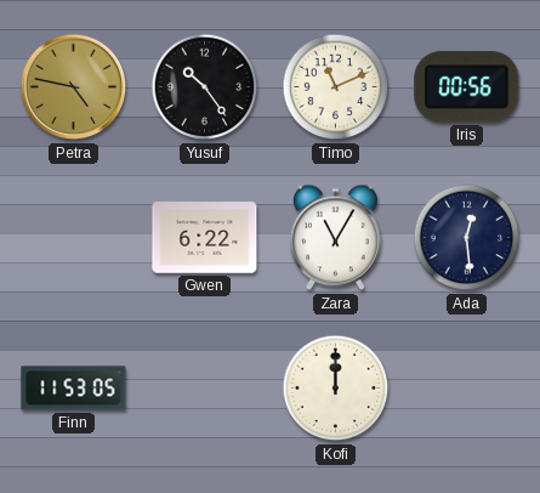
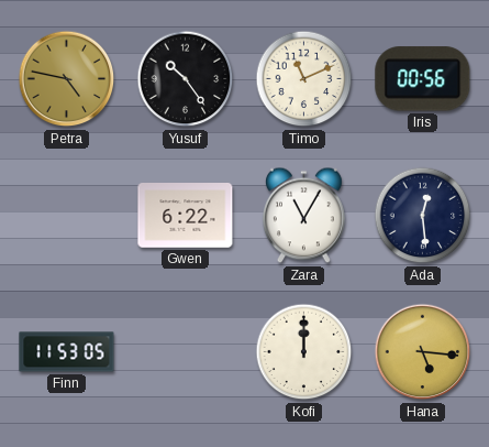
Hana: none -> 5:16
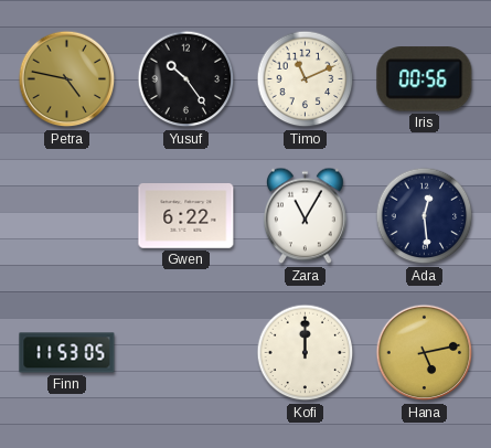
Hana: 5:16 -> 5:13
